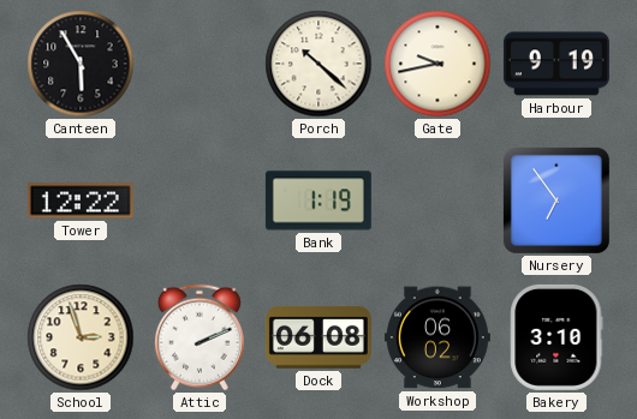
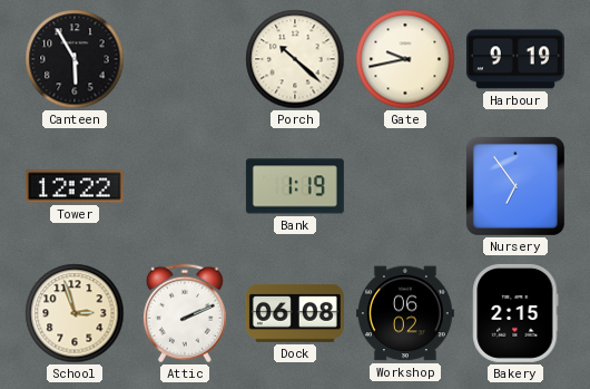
Bakery: 3:10 -> 2:15
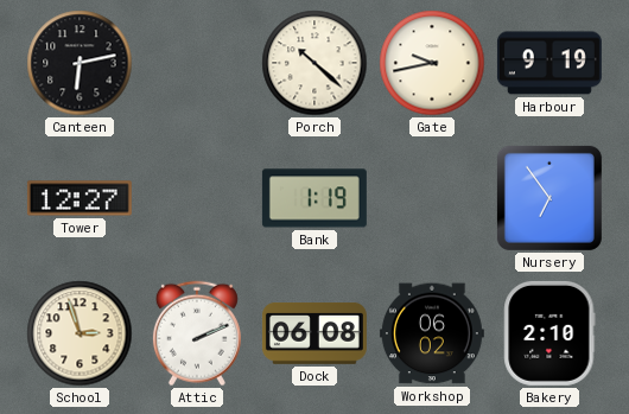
Canteen: 5:55 -> 6:13
Tower: 12:22 -> 12:27
Bakery: 2:15 -> 2:10
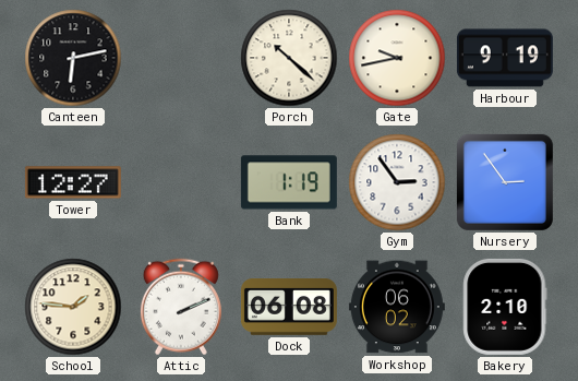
Gym: none -> 2:54
Nursery: 6:54 -> 2:54
School: 2:57 -> 1:46
